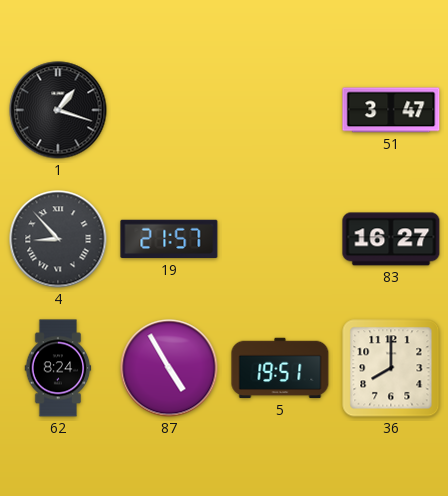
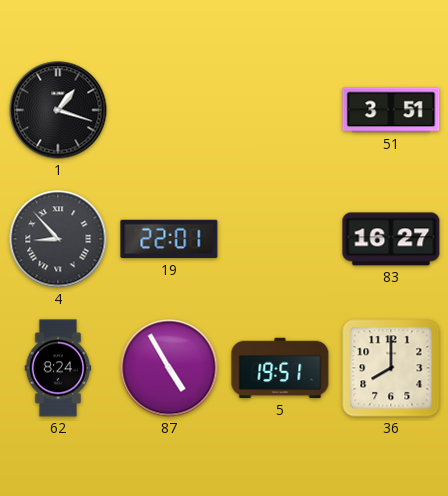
51: 3:47 -> 3:51
19: 21:57 -> 22:01
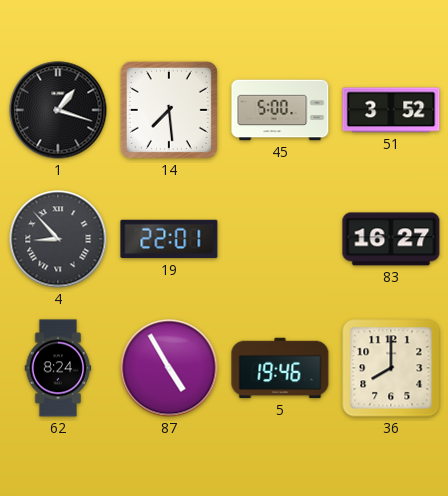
14: none -> 7:29
45: none -> 5:00
51: 3:51 -> 3:52
5: 19:51 -> 19:46
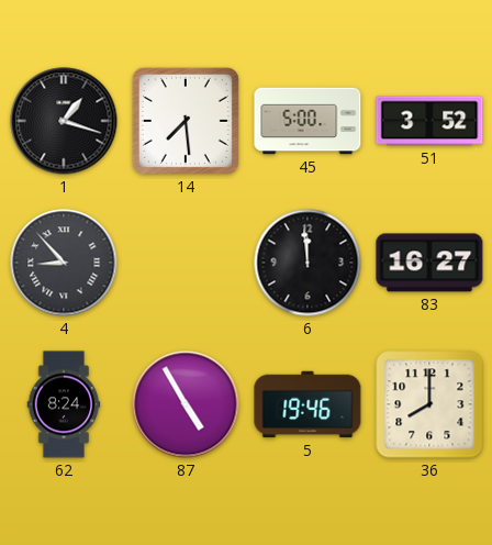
19: 22:01 -> none
6: none -> 11:59
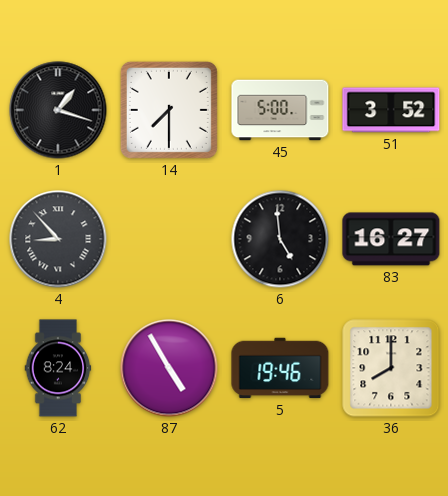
14: 7:29 -> 7:30
6: 11:59 -> 4:59
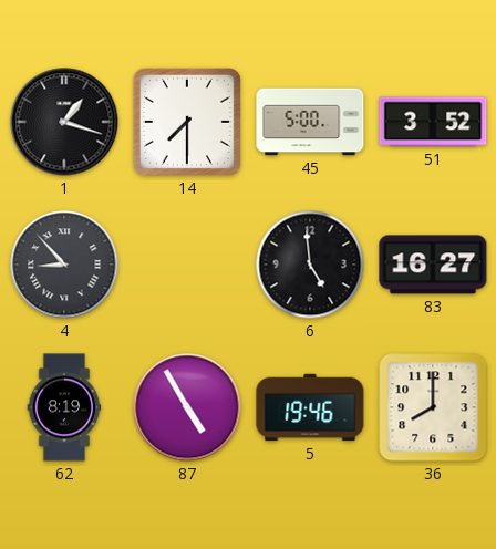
62: 8:24 -> 8:19
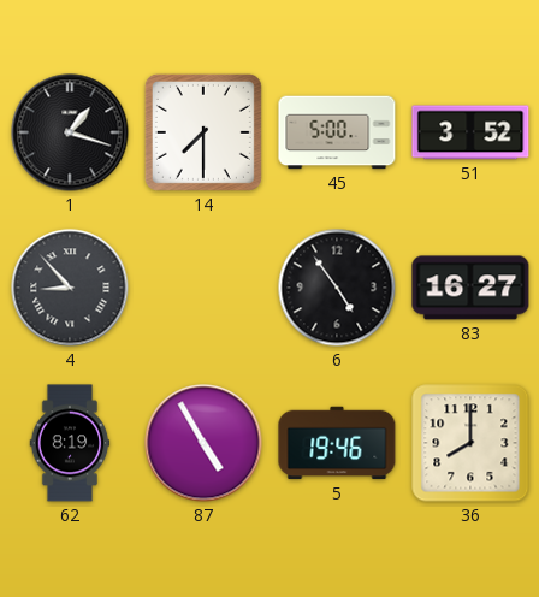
6: 4:59 -> 4:54
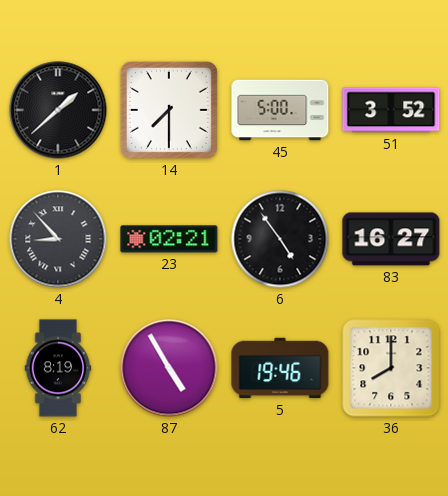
1: 1:18 -> 1:38
23: none -> 02:21
